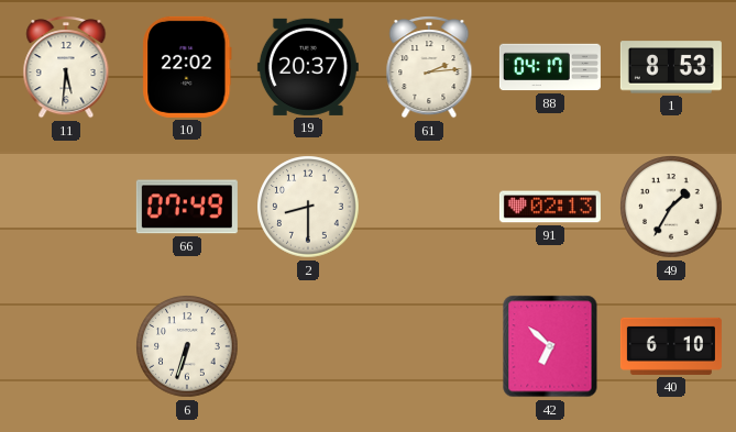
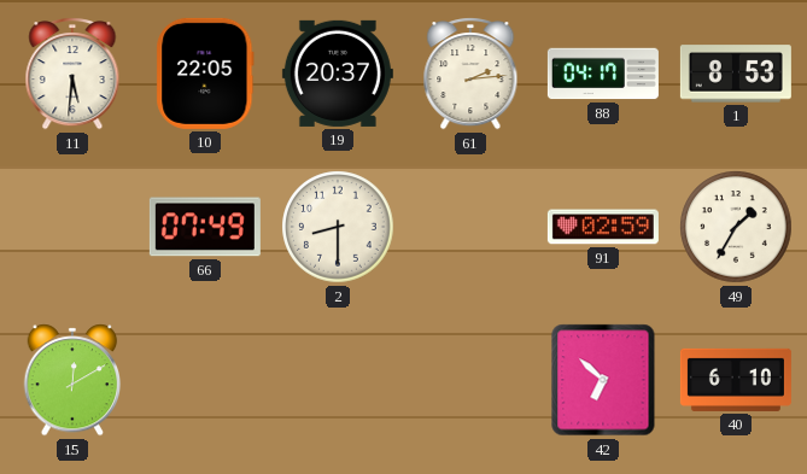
10: 22:02 -> 22:05
91: 02:13 -> 02:59
15: none -> 12:10
6: 6:33 -> none
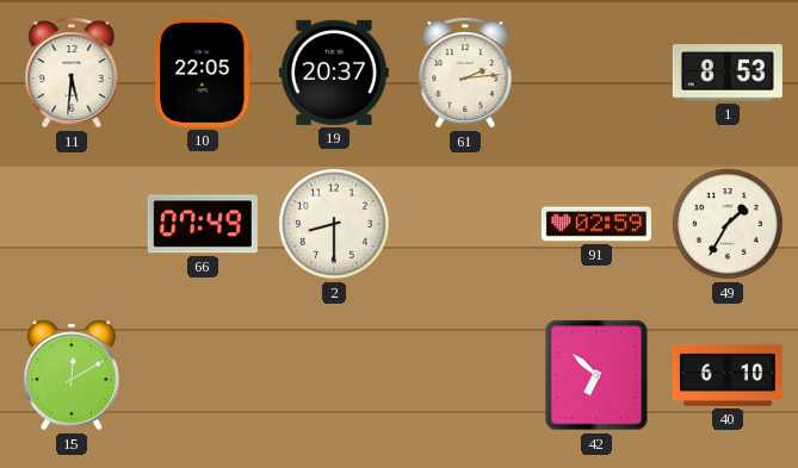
88: 04:17 -> none
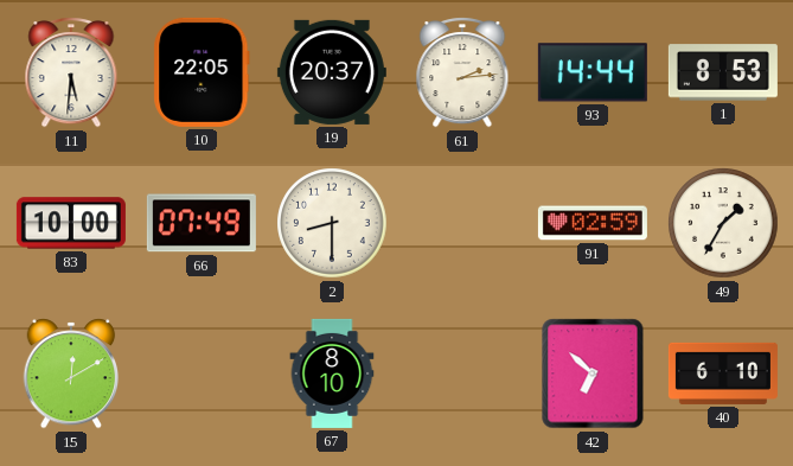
93: none -> 14:44
83: none -> 10:00
67: none -> 8:10
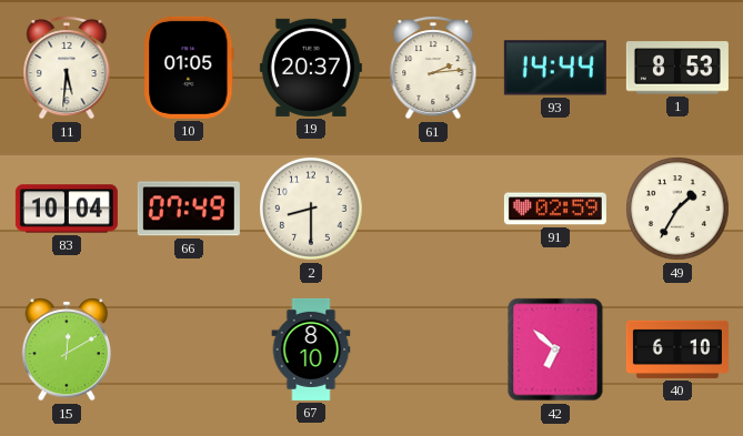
10: 22:05 -> 01:05
83: 10:00 -> 10:04
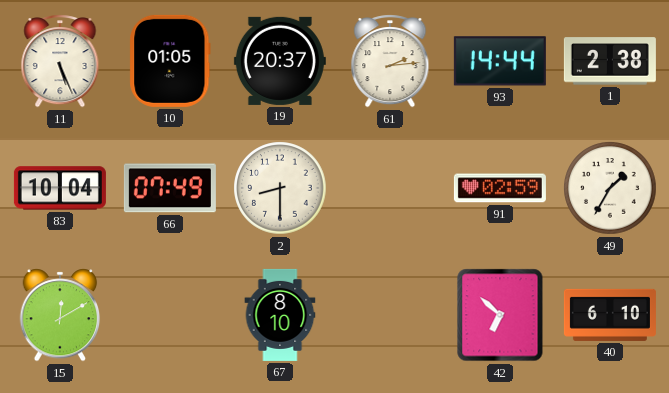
11: 5:31 -> 5:26
1: 8:53 -> 2:38
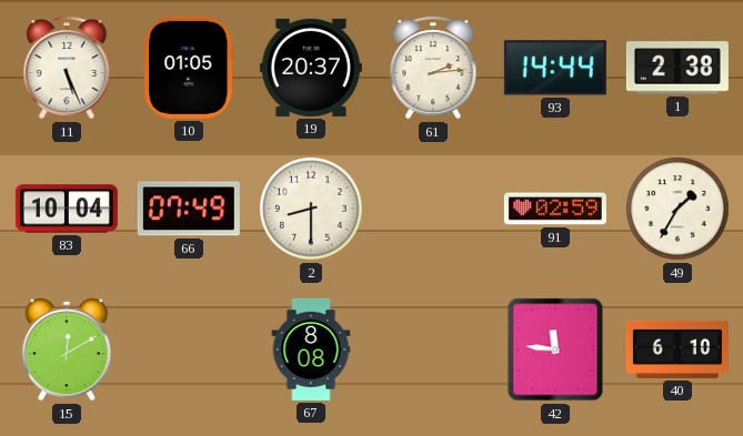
67: 8:10 -> 8:08
42: 6:52 -> 11:46
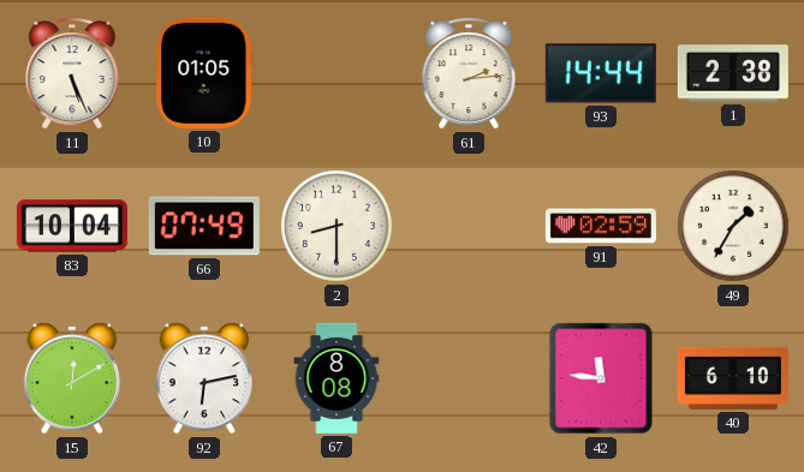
19: 20:37 -> none
92: none -> 6:13
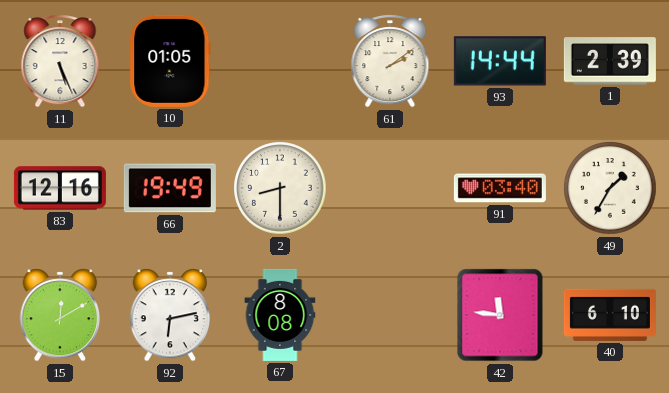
61: 2:14 -> 2:09
1: 2:38 -> 2:39
83: 10:04 -> 12:16
66: 07:49 -> 19:49
91: 02:59 -> 03:40
